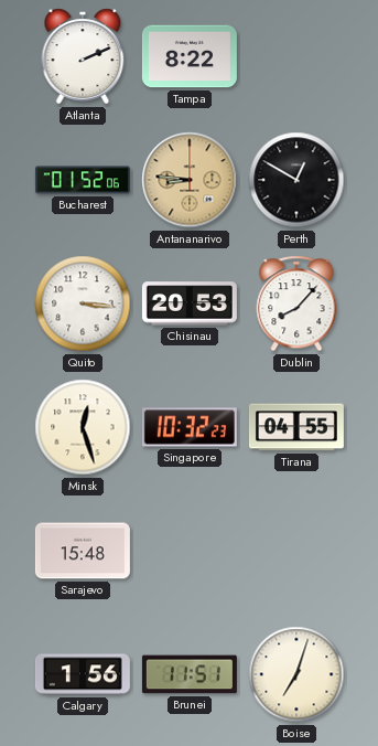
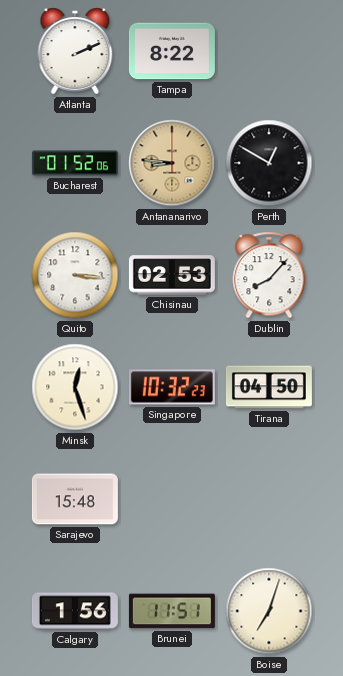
Chisinau: 20:53 -> 02:53
Tirana: 04:55 -> 04:50
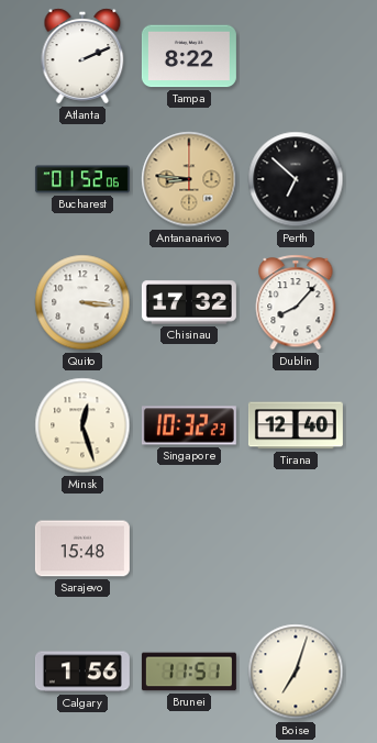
Perth: 12:50 -> 6:52
Chisinau: 02:53 -> 17:32
Tirana: 04:50 -> 12:40
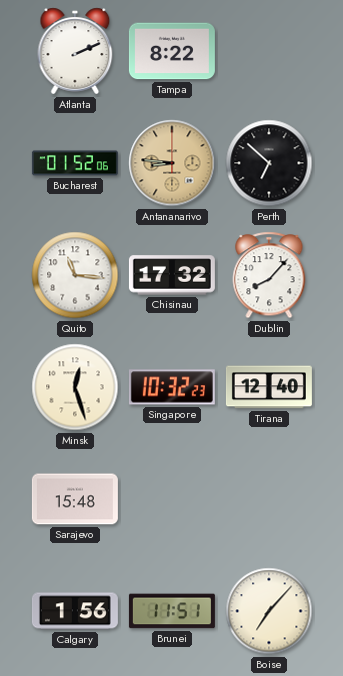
Quito: 3:16 -> 11:16
Boise: 7:03 -> 7:07
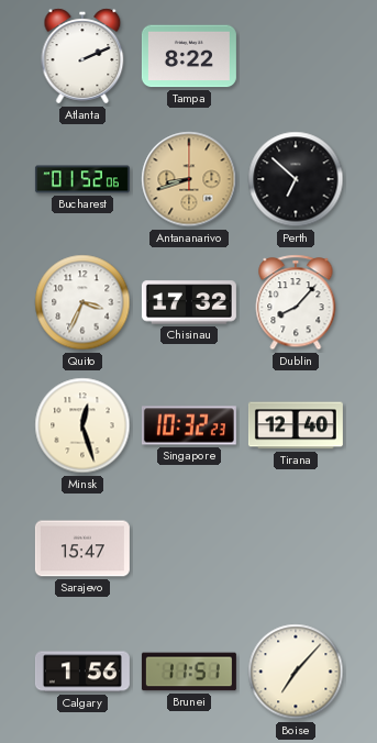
Antananarivo: 8:46 -> 8:42
Quito: 11:16 -> 3:34
Sarajevo: 15:48 -> 15:47
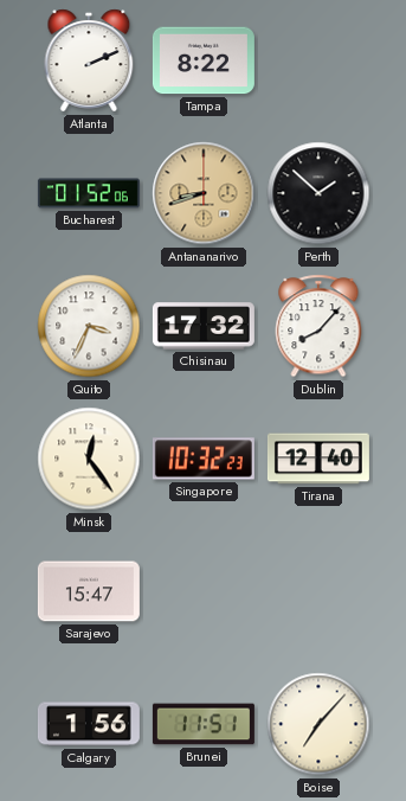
Perth: 6:52 -> 1:52
Minsk: 12:27 -> 12:24
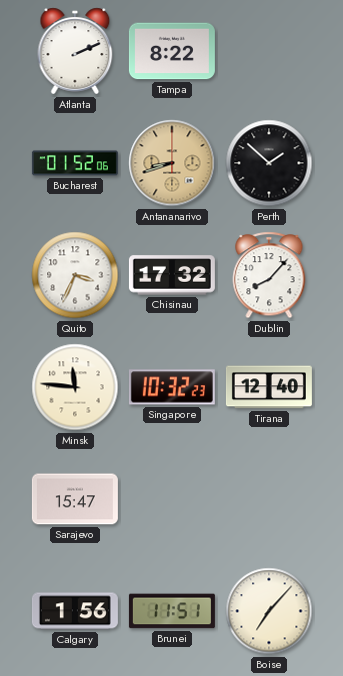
Minsk: 12:24 -> 11:46
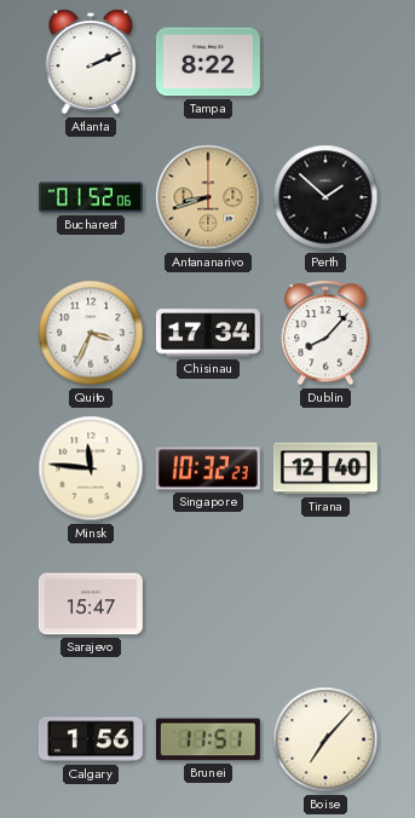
Chisinau: 17:32 -> 17:34
